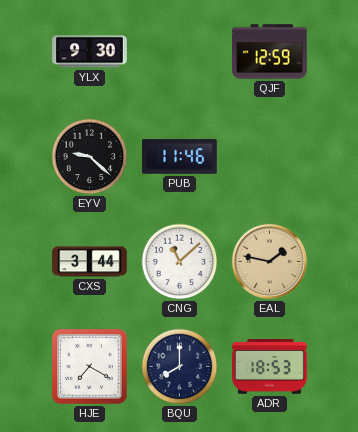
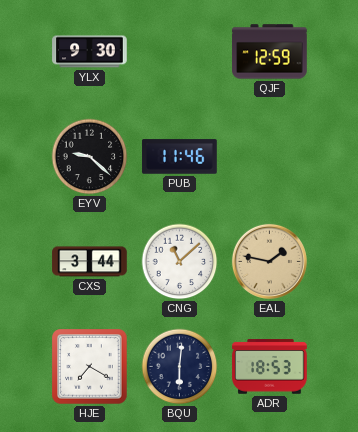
BQU: 8:00 -> 6:01
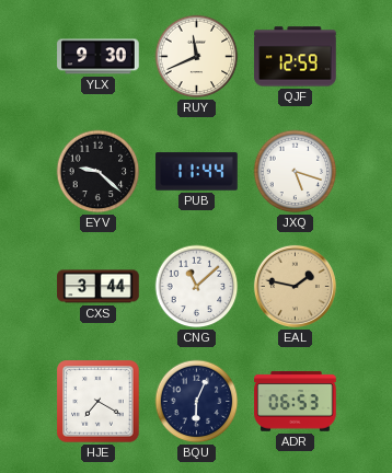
RUY: none -> 11:41
PUB: 11:46 -> 11:44
JXQ: none -> 5:18
BQU: 6:01 -> 6:04
ADR: 18:53 -> 06:53
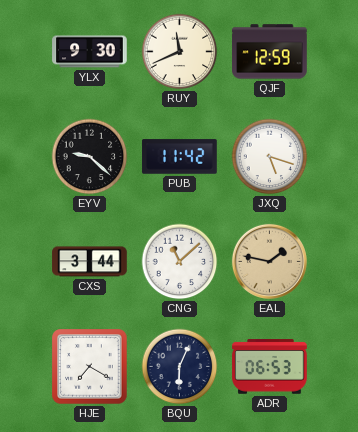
PUB: 11:44 -> 11:42
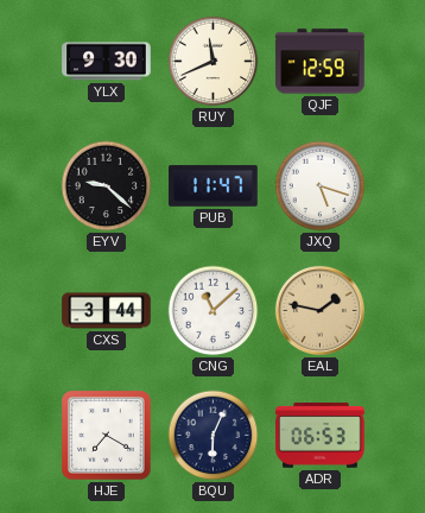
PUB: 11:42 -> 11:47
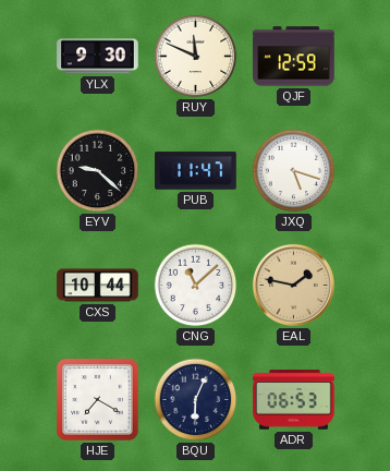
RUY: 11:41 -> 11:49
CXS: 3:44 -> 10:44
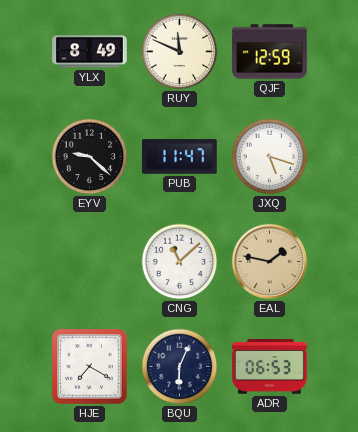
YLX: 9:30 -> 8:49
CXS: 10:44 -> none
